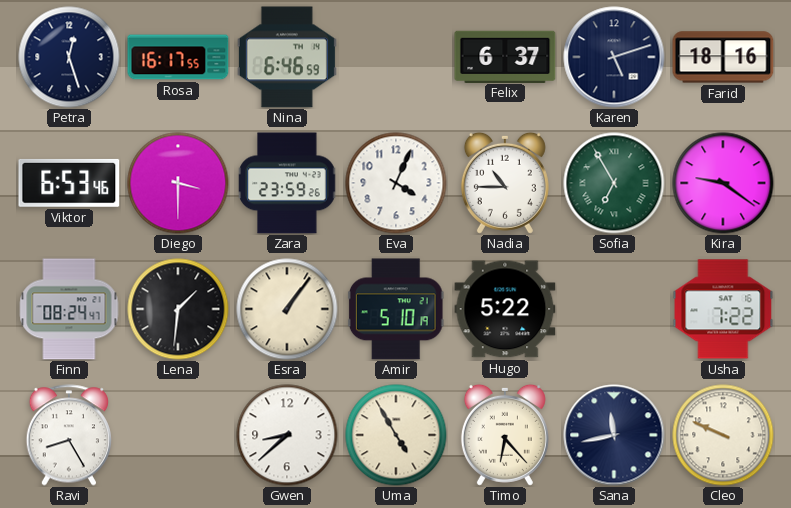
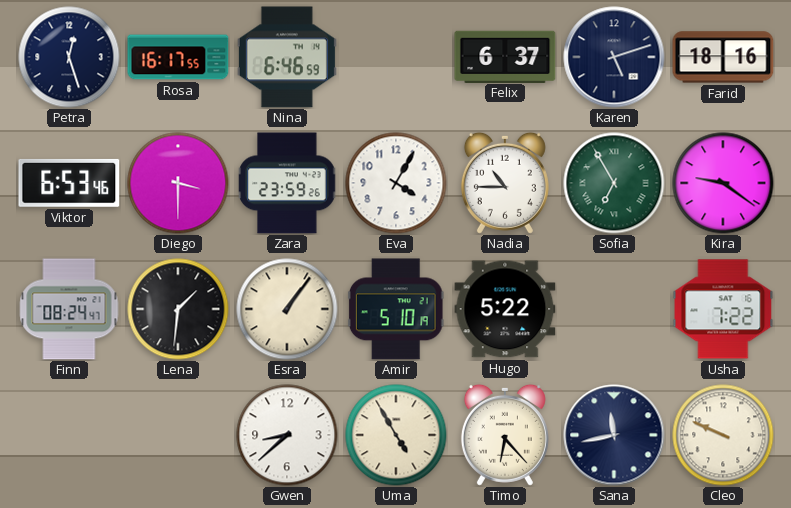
Eva: 4:04 -> 4:05
Ravi: 8:25 -> none
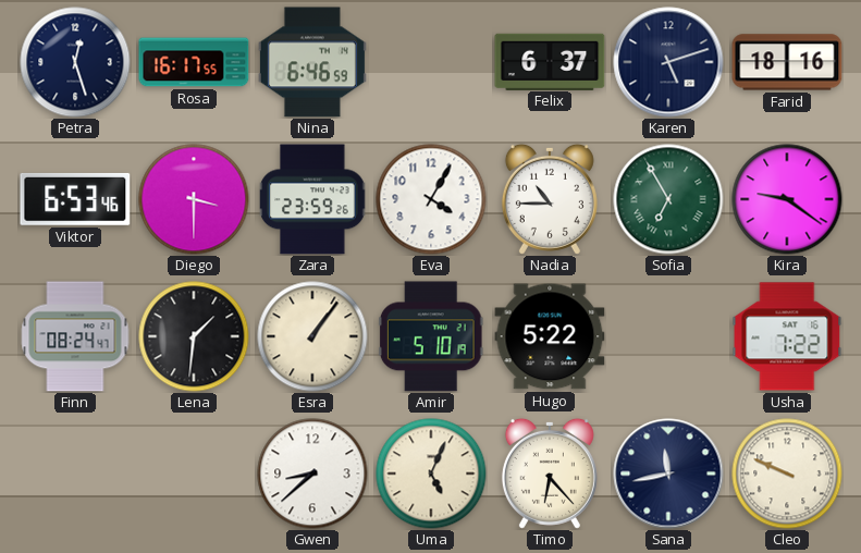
Uma: 4:55 -> 5:04
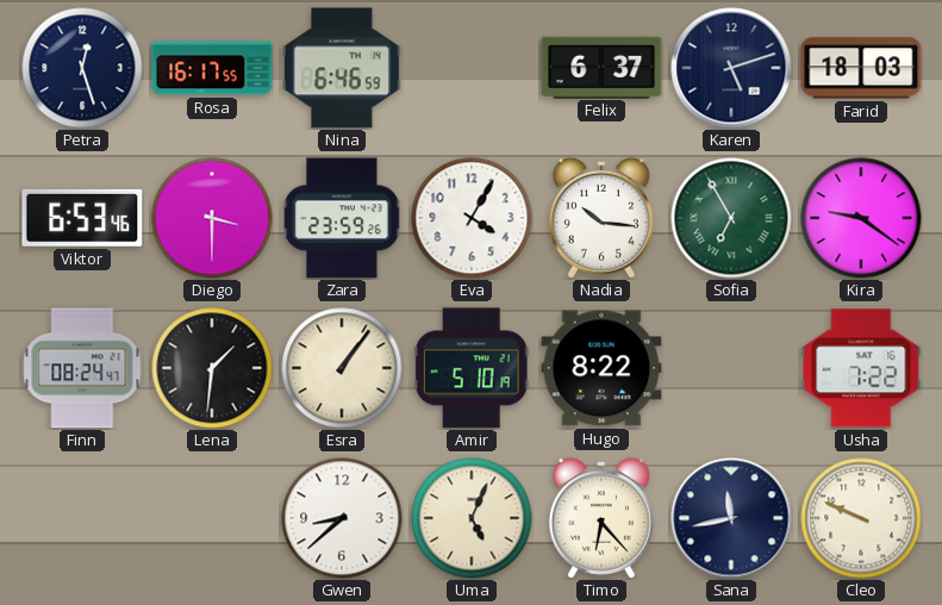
Farid: 18:16 -> 18:03
Nadia: 10:45 -> 10:16
Hugo: 5:22 -> 8:22
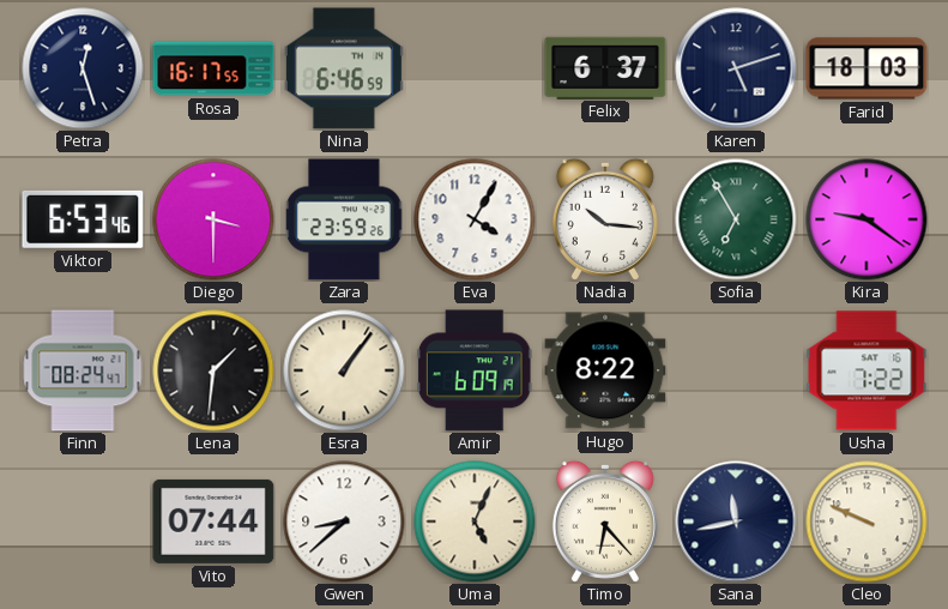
Amir: 5:10 -> 6:09
Vito: none -> 07:44
